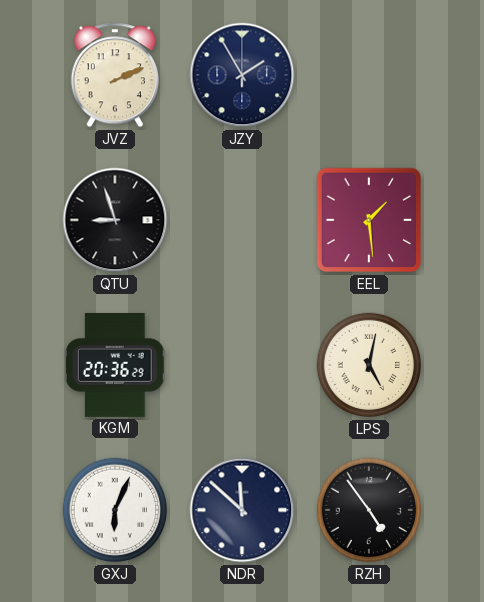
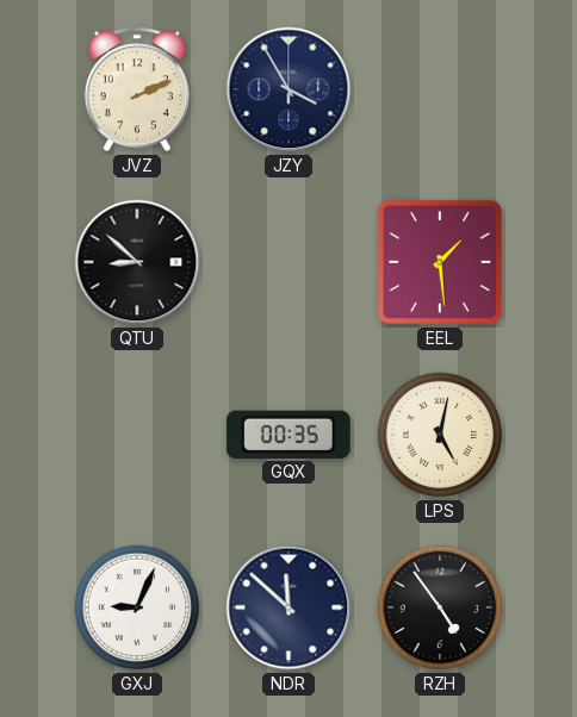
JZY: 1:55 -> 3:55
QTU: 8:57 -> 8:52
KGM: 20:36 -> none
GQX: none -> 00:35
GXJ: 6:04 -> 9:04
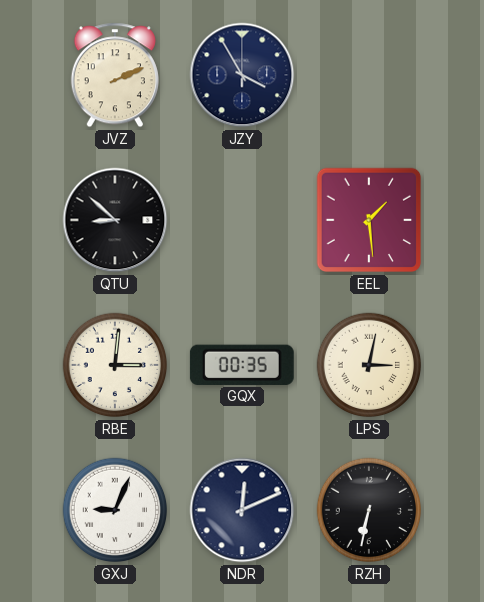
RBE: none -> 3:01
LPS: 5:02 -> 3:02
NDR: 11:52 -> 12:11
RZH: 4:54 -> 6:32
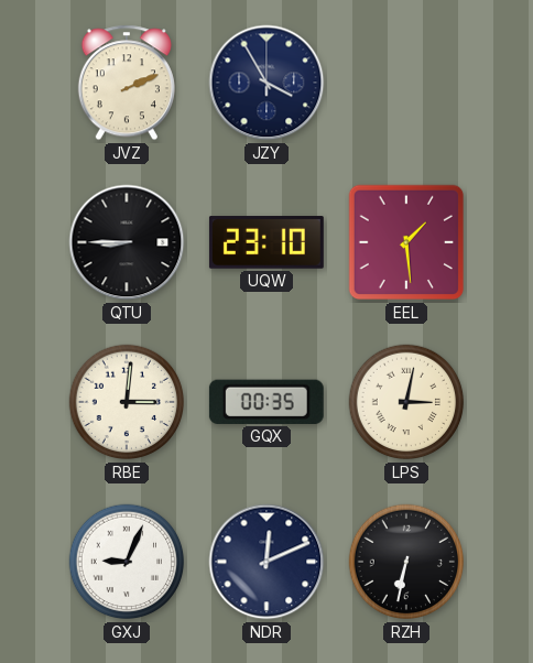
QTU: 8:52 -> 8:45
UQW: none -> 23:10
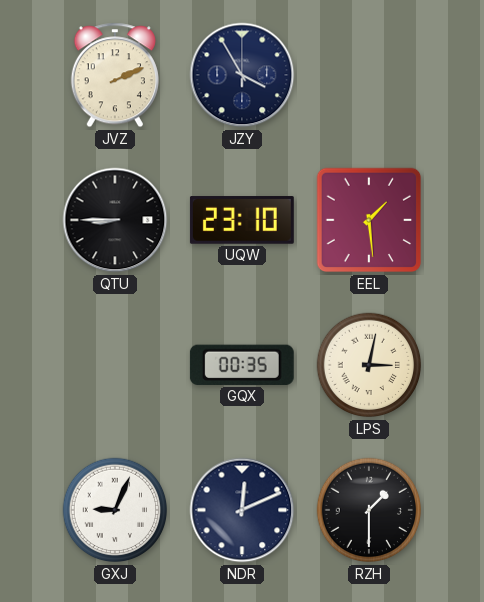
RBE: 3:01 -> none
RZH: 6:32 -> 1:30
